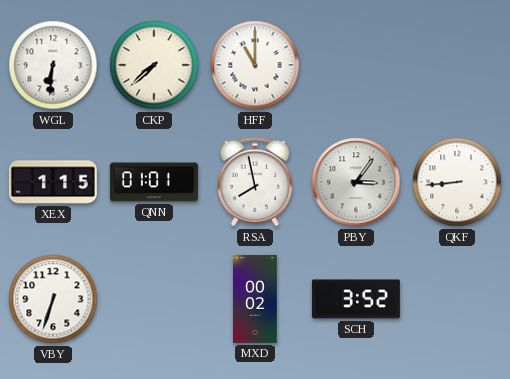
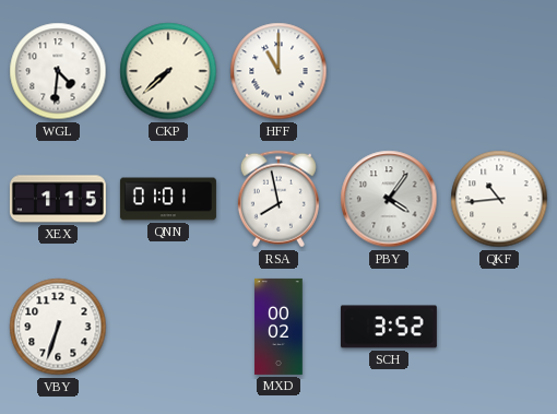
WGL: 6:31 -> 4:31
PBY: 3:06 -> 4:06
QKF: 8:44 -> 10:44
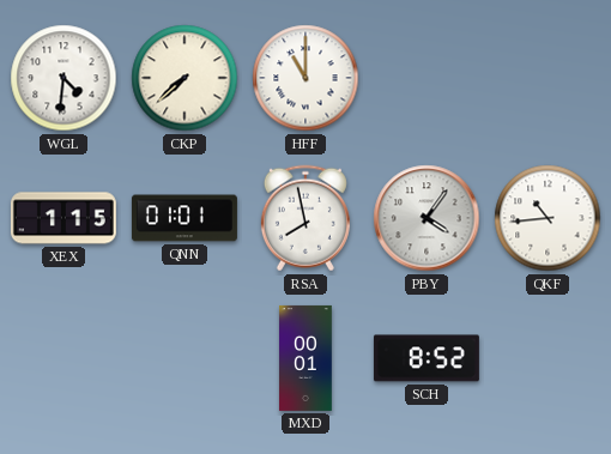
VBY: 6:33 -> none
MXD: 00:02 -> 00:01
SCH: 3:52 -> 8:52
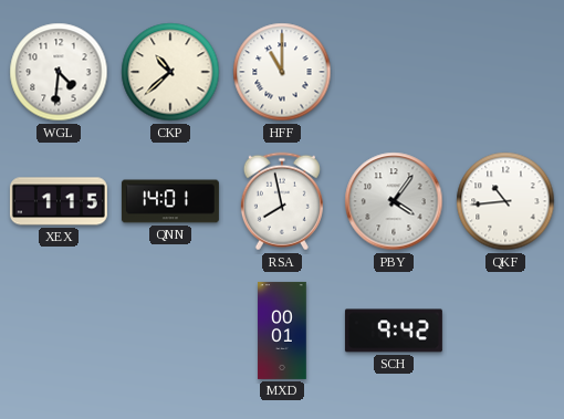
CKP: 7:38 -> 10:38
QNN: 01:01 -> 14:01
SCH: 8:52 -> 9:42
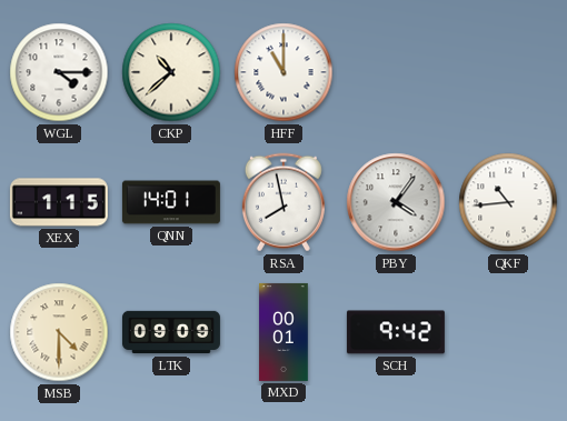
WGL: 4:31 -> 4:15
MSB: none -> 4:30
LTK: none -> 09:09
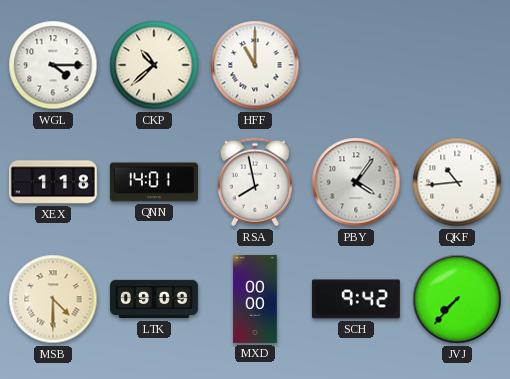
XEX: 1:15 -> 1:18
MXD: 00:01 -> 00:00
JVJ: none -> 7:37
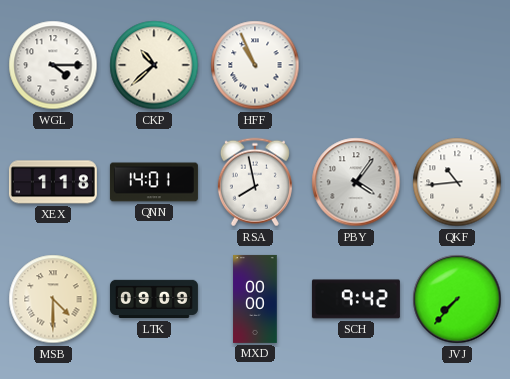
HFF: 11:00 -> 10:56
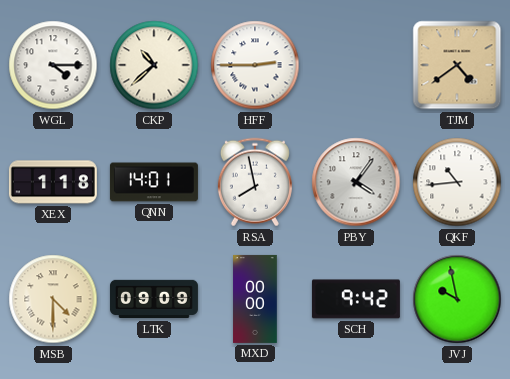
HFF: 10:56 -> 2:45
TJM: none -> 4:39
JVJ: 7:37 -> 9:58
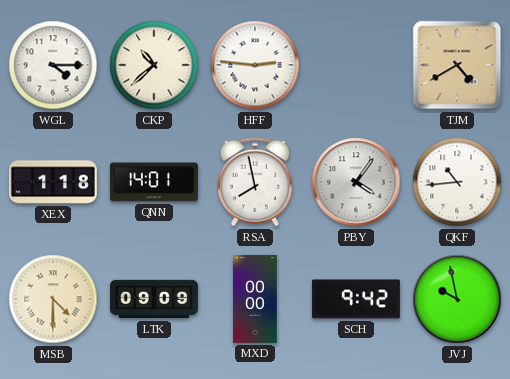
HFF: 2:45 -> 2:46
TJM: 4:39 -> 4:40
